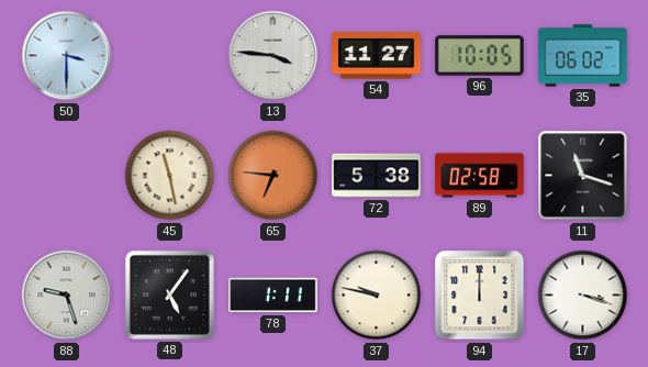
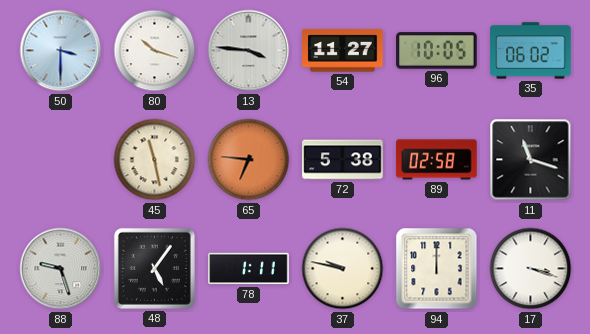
80: none -> 10:18
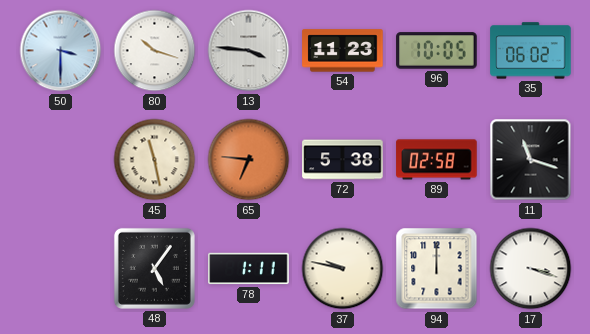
54: 11:27 -> 11:23
88: 9:27 -> none
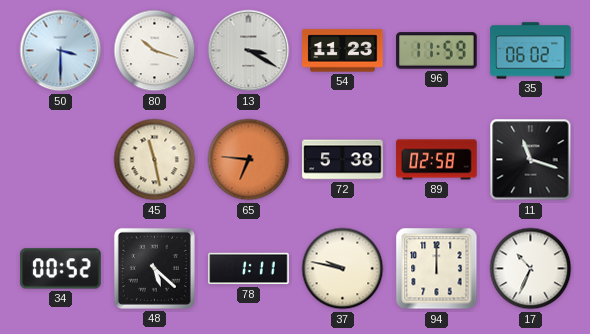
13: 3:46 -> 3:20
96: 10:05 -> 11:59
34: none -> 00:52
48: 5:06 -> 5:22
17: 3:18 -> 10:34
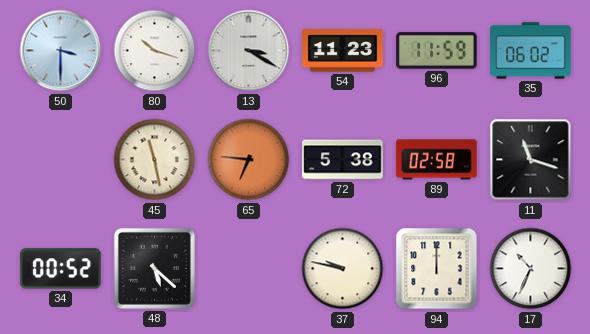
78: 1:11 -> none
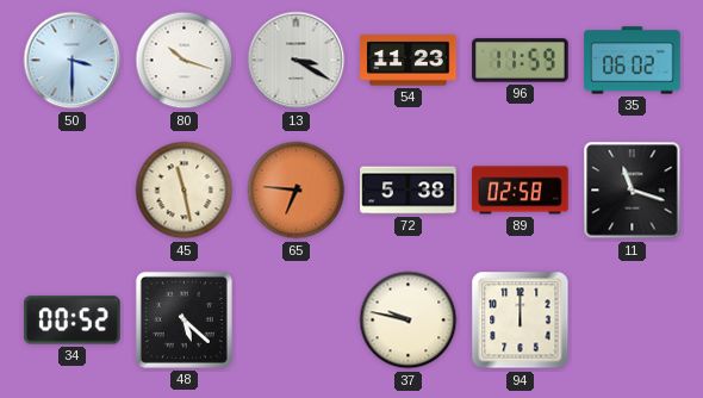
17: 10:34 -> none
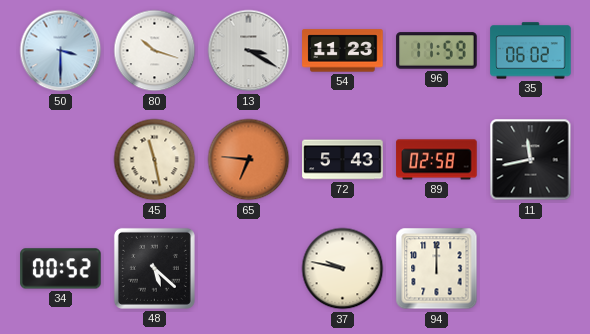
72: 5:38 -> 5:43
11: 11:18 -> 11:43
